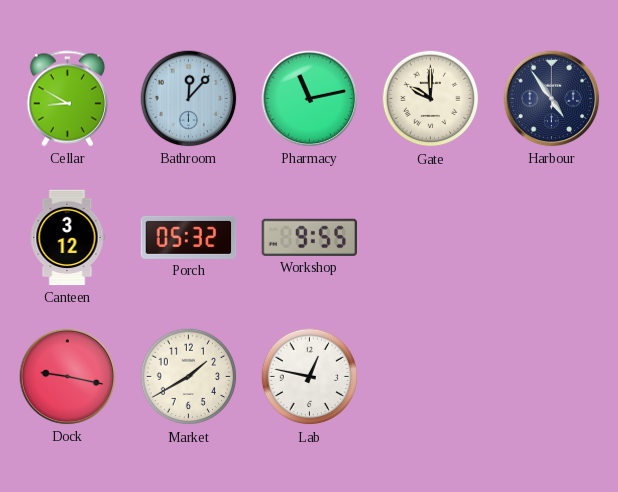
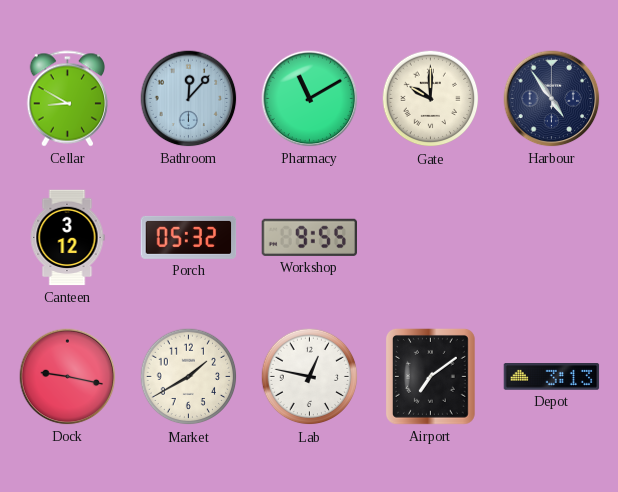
Pharmacy: 11:13 -> 11:10
Airport: none -> 7:09
Depot: none -> 3:13
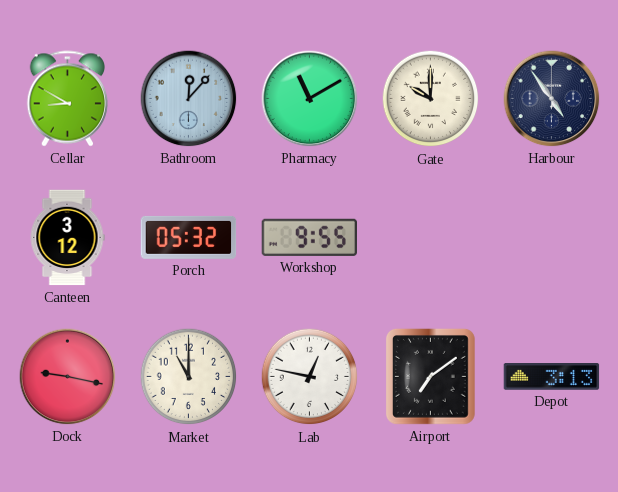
Market: 1:40 -> 11:00
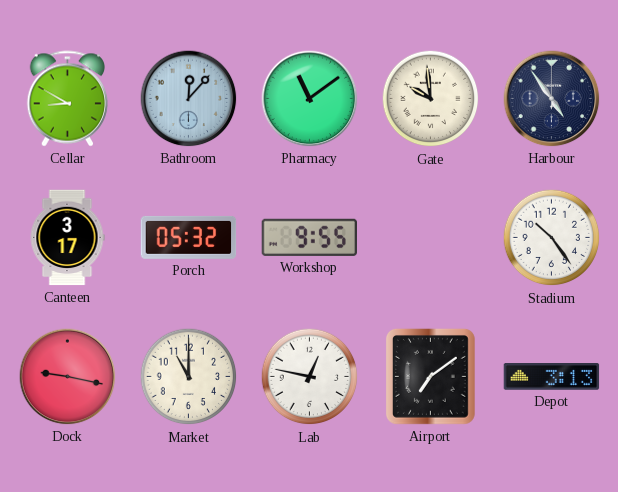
Pharmacy: 11:10 -> 11:09
Gate: 10:00 -> 9:59
Canteen: 3:12 -> 3:17
Stadium: none -> 10:24
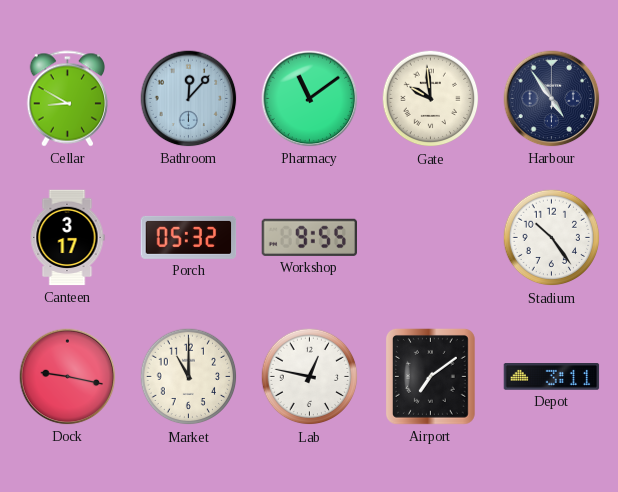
Depot: 3:13 -> 3:11
